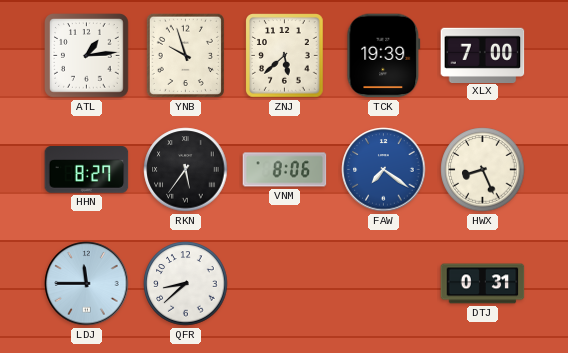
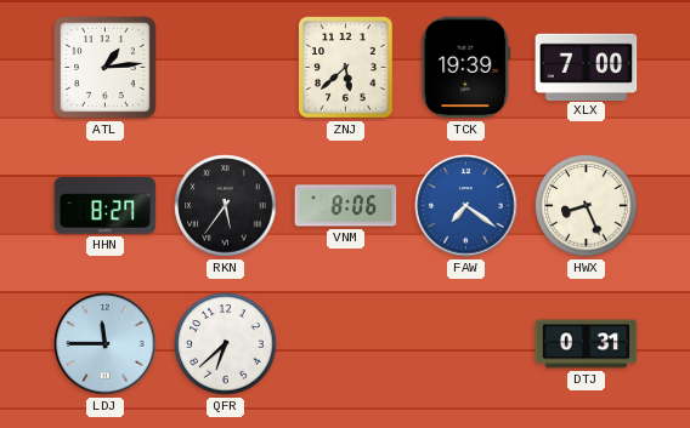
YNB: 9:57 -> none
QFR: 8:38 -> 6:38
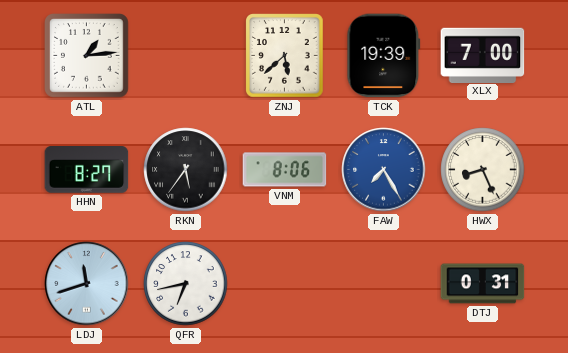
FAW: 7:21 -> 7:25
LDJ: 11:45 -> 11:42
QFR: 6:38 -> 6:43
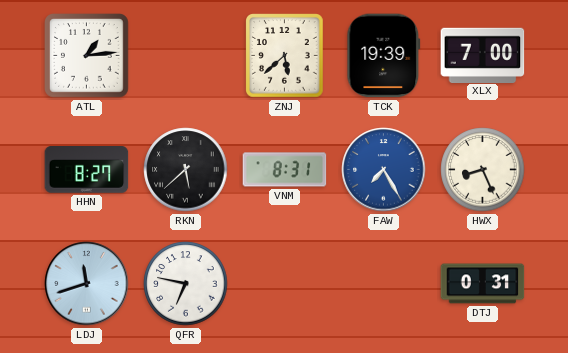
RKN: 5:36 -> 5:38
VNM: 8:06 -> 8:31
QFR: 6:43 -> 6:47
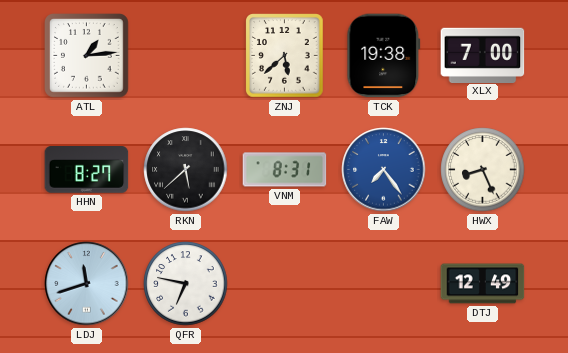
TCK: 19:39 -> 19:38
FAW: 7:25 -> 7:24
DTJ: 0:31 -> 12:49
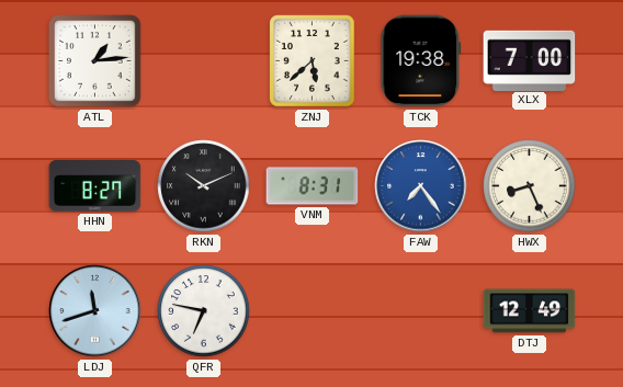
RKN: 5:38 -> 10:11
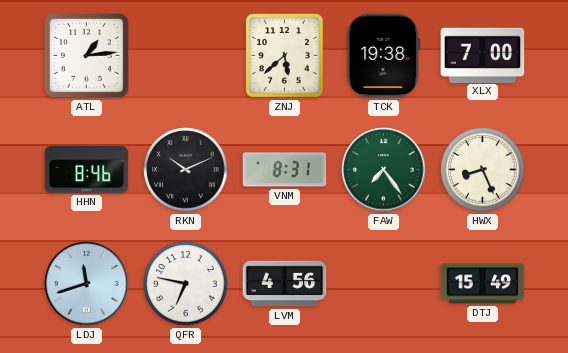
HHN: 8:27 -> 8:46
FAW dial: blue -> green
LVM: none -> 4:56
DTJ: 12:49 -> 15:49
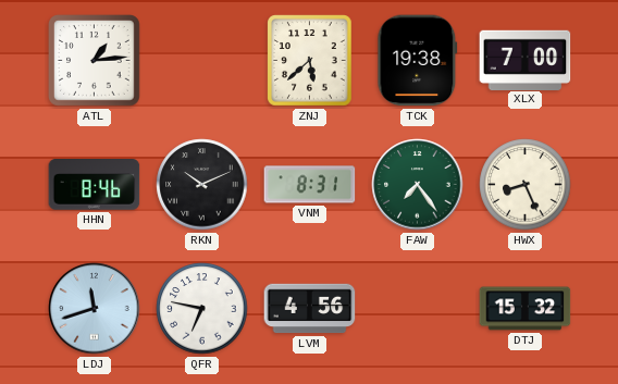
DTJ: 15:49 -> 15:32
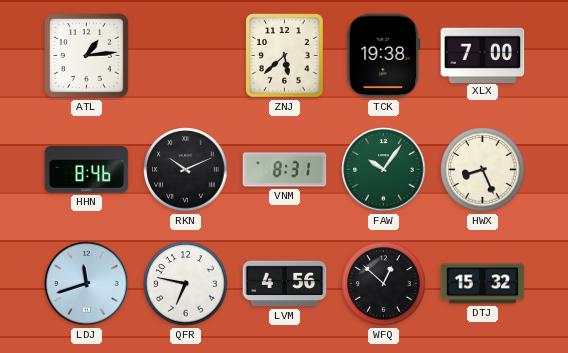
FAW: 7:24 -> 10:06
WFQ: none -> 12:52
